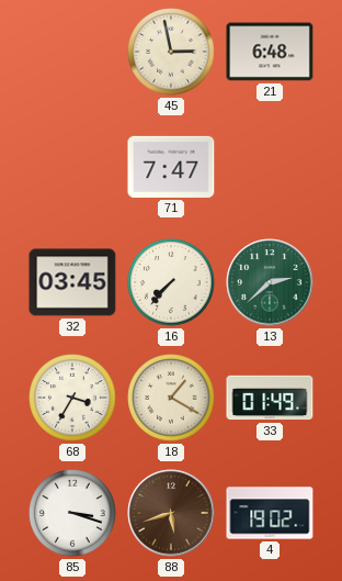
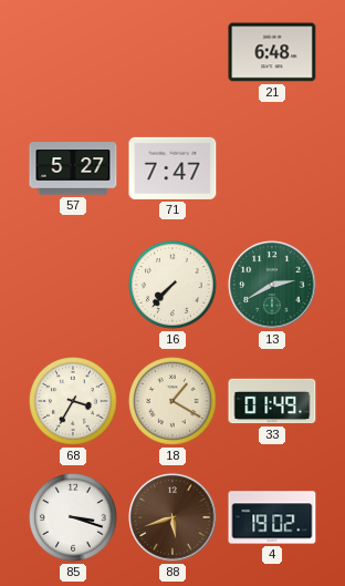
45: 2:58 -> none
57: none -> 5:27
32: 03:45 -> none
13: 2:38 -> 2:40
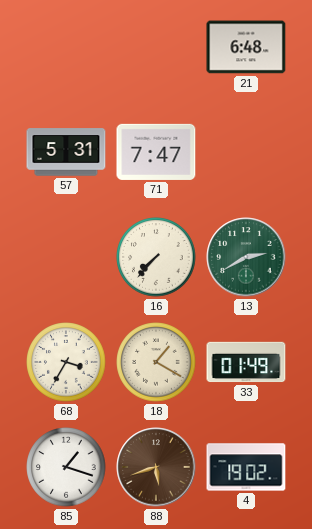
57: 5:27 -> 5:31
85: 3:18 -> 1:18
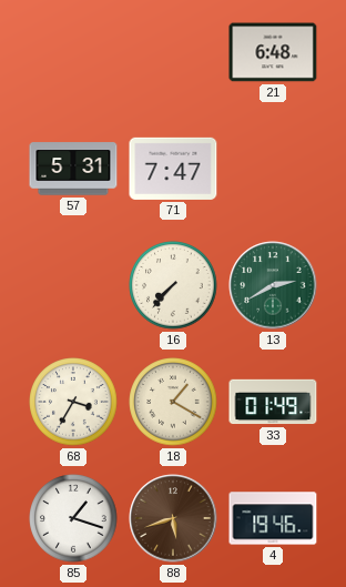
4: 19:02 -> 19:46
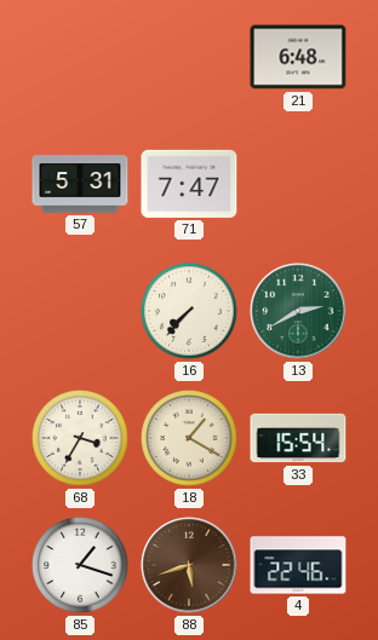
33: 01:49 -> 15:54
4: 19:46 -> 22:46
